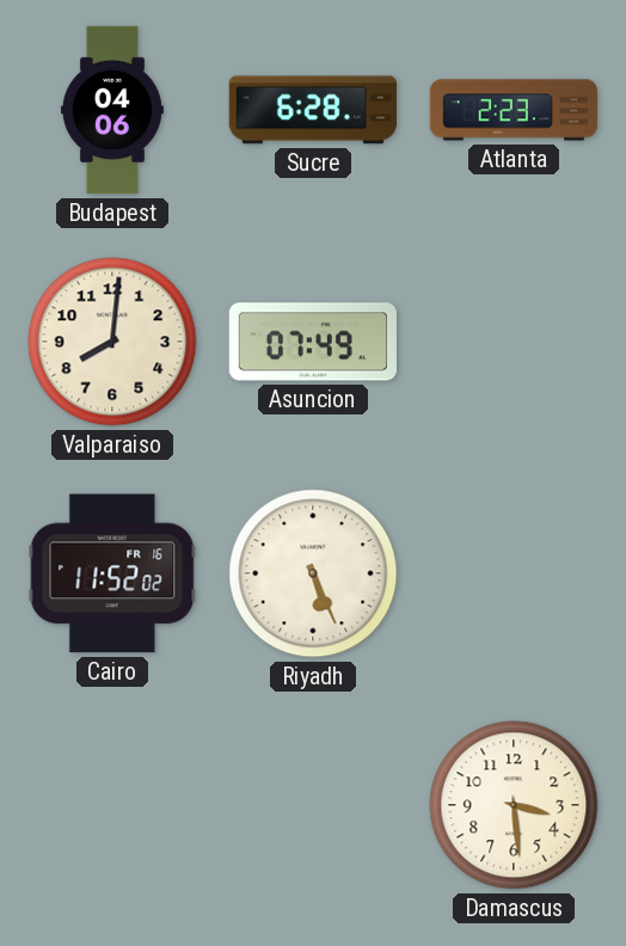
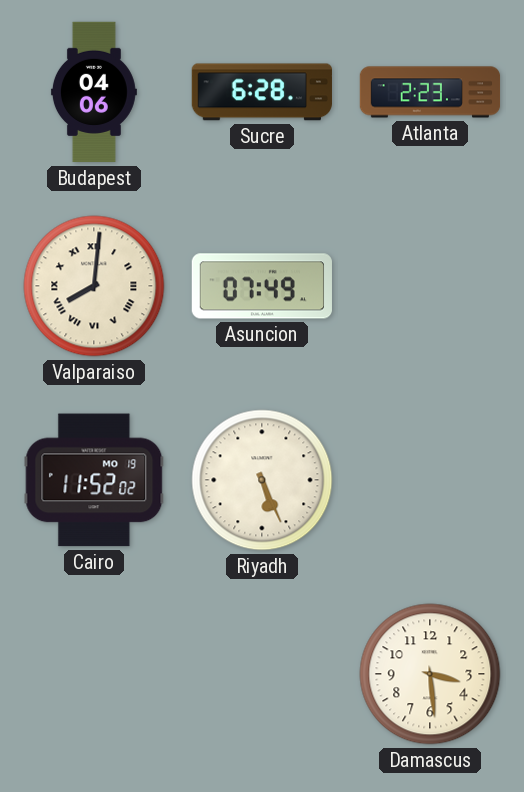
Valparaiso numerals: Arabic -> Roman
Cairo date: FR 16 -> MO 19
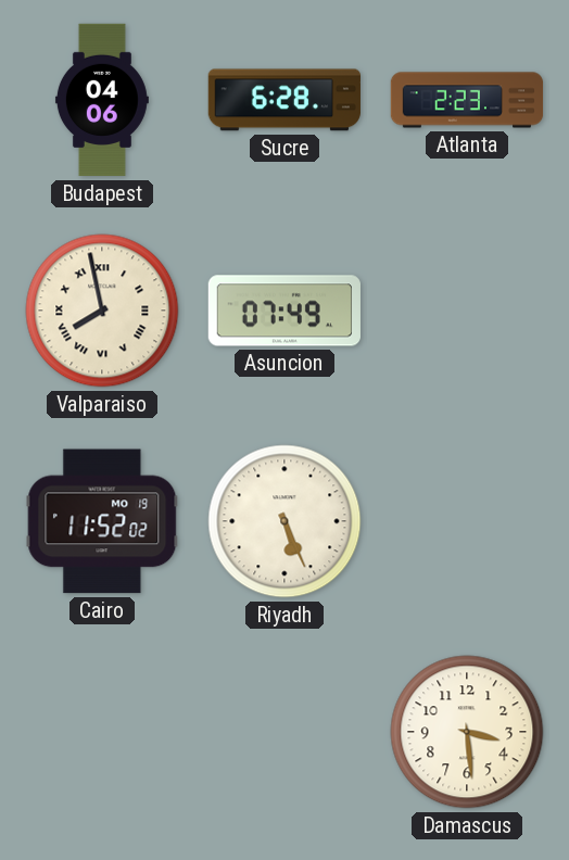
Valparaiso: 8:01 -> 7:58
